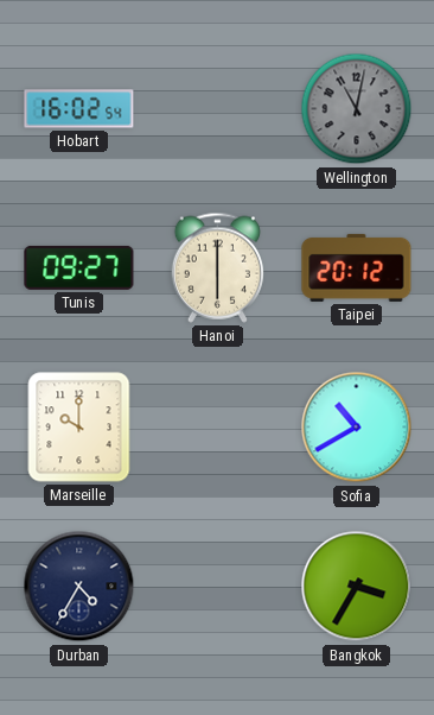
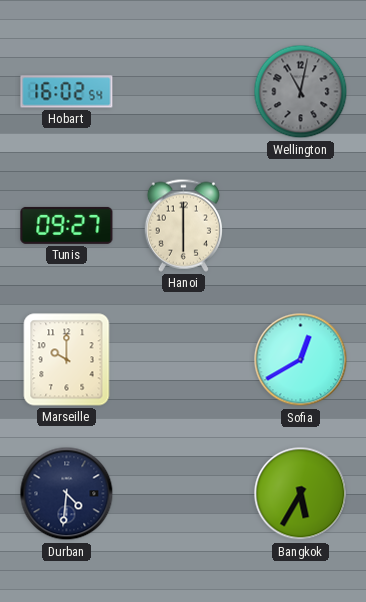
Taipei: 20:12 -> none
Sofia: 10:40 -> 12:40
Durban: 4:35 -> 4:31
Bangkok: 3:35 -> 5:35
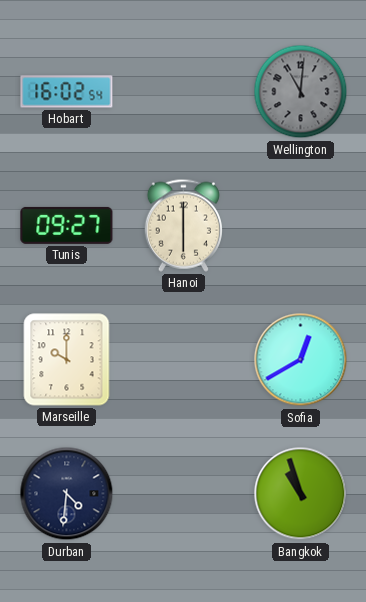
Wellington: 11:02 -> 11:01
Bangkok: 5:35 -> 10:57
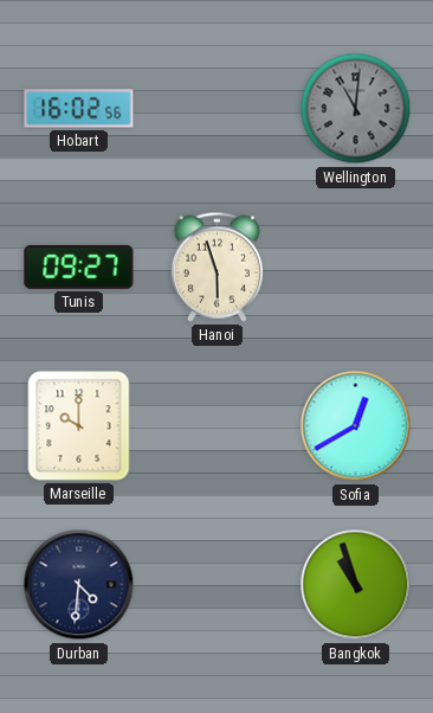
Hobart: 16:02:54 -> 16:02:56
Hanoi: 6:00 -> 5:57
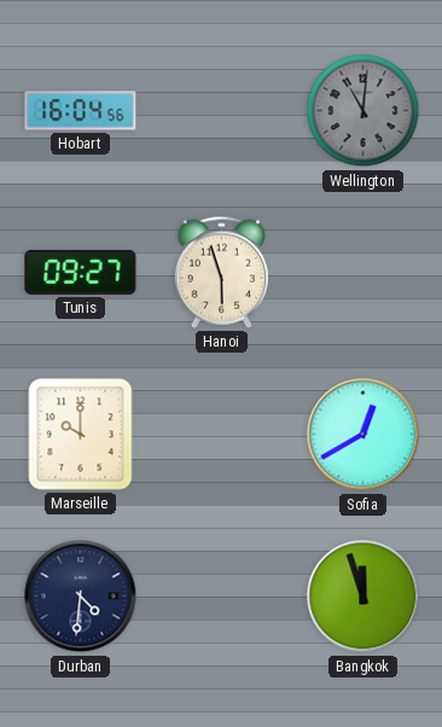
Hobart: 16:02 -> 16:04
Bangkok: 10:57 -> 11:57
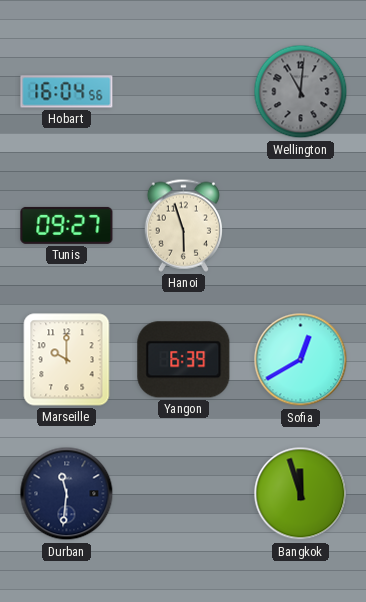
Yangon: none -> 6:39
Durban: 4:31 -> 11:31
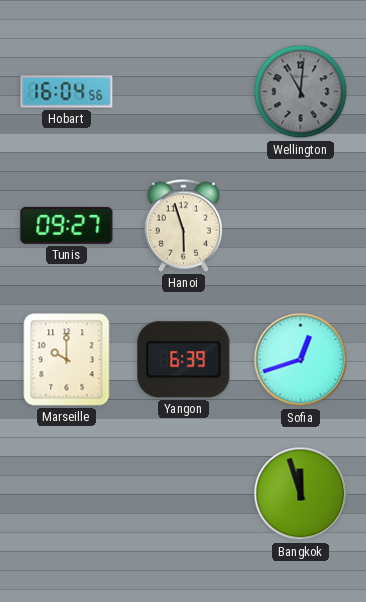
Sofia: 12:40 -> 12:42
Durban: 11:31 -> none
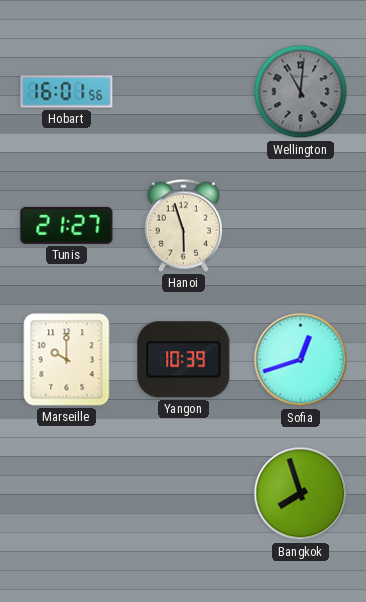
Hobart: 16:04 -> 16:01
Tunis: 09:27 -> 21:27
Yangon: 6:39 -> 10:39
Bangkok: 11:57 -> 7:57
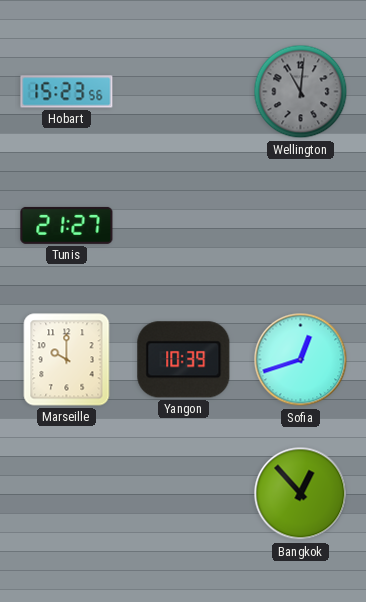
Hobart: 16:01 -> 15:23
Hanoi: 5:57 -> none
Bangkok: 7:57 -> 12:53
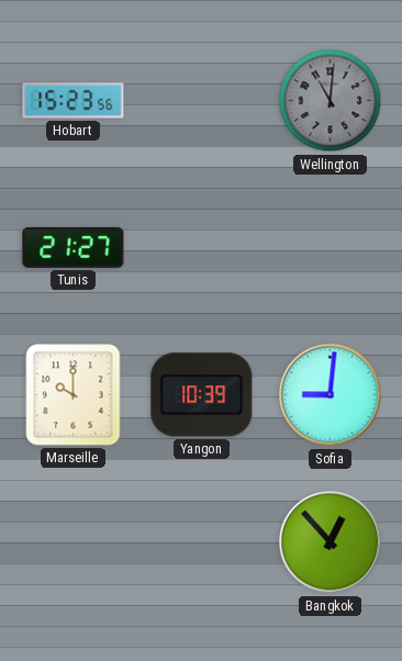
Sofia: 12:42 -> 9:01
